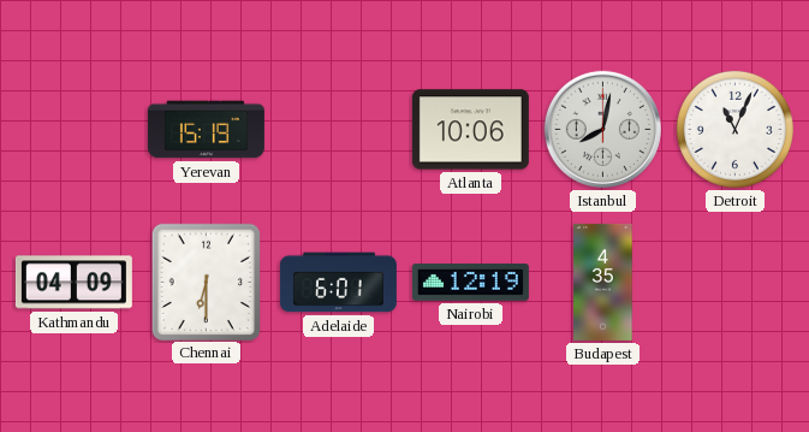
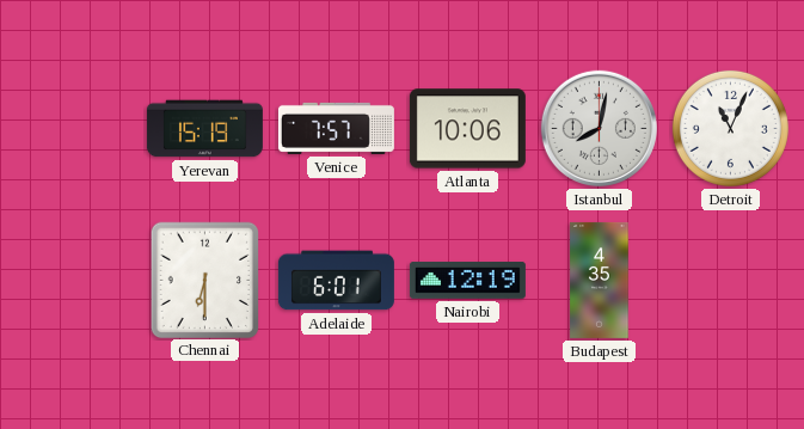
Venice: none -> 7:57
Kathmandu: 04:09 -> none
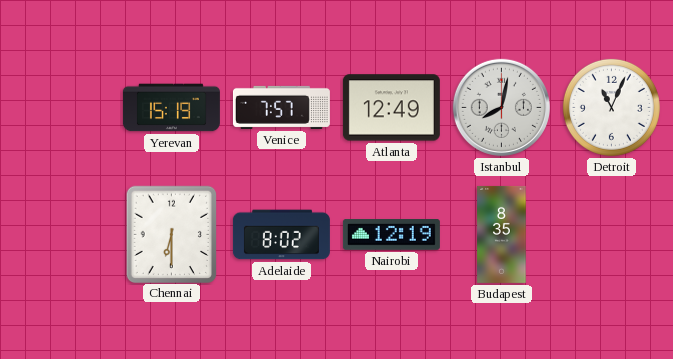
Atlanta: 10:06 -> 12:49
Adelaide: 6:01 -> 8:02
Budapest: 4:35 -> 8:35
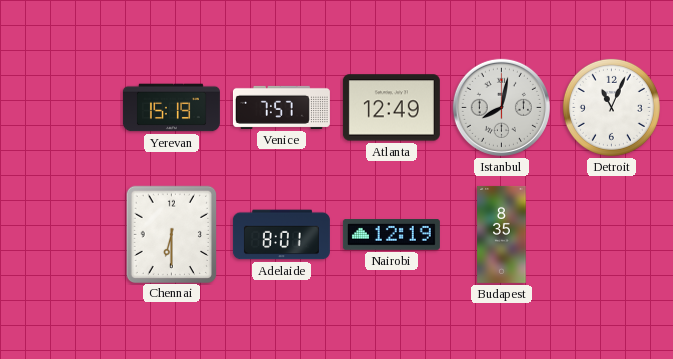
Adelaide: 8:02 -> 8:01
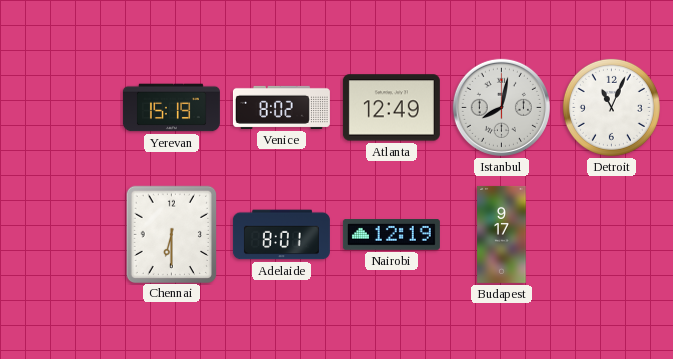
Venice: 7:57 -> 8:02
Budapest: 8:35 -> 9:17
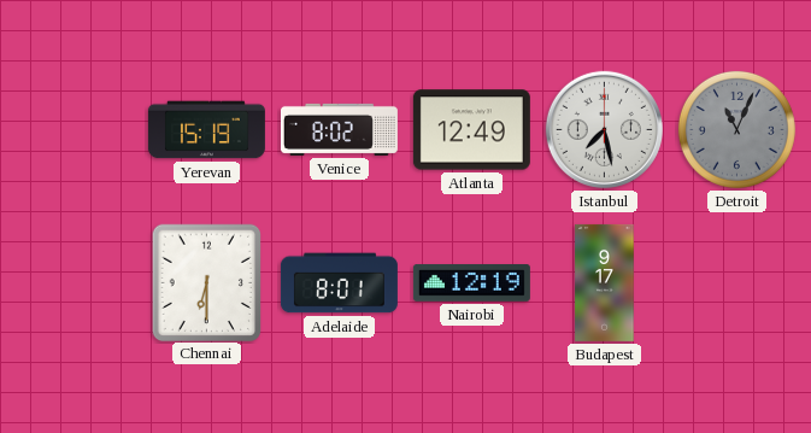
Istanbul: 8:02 -> 7:28
Detroit dial: white -> grey
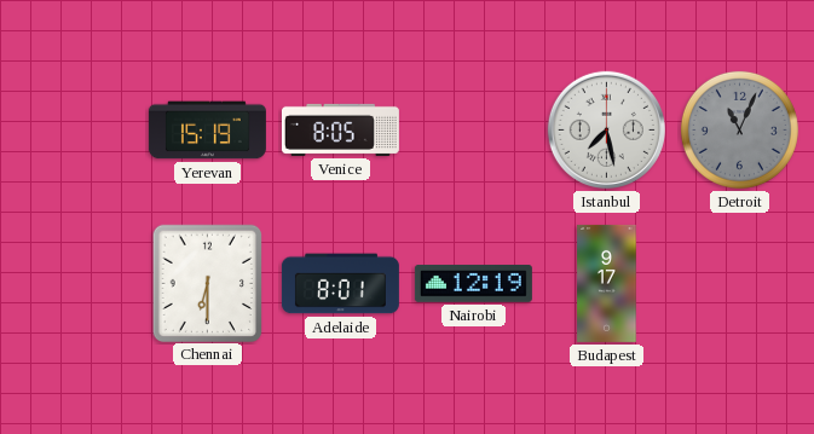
Venice: 8:02 -> 8:05
Atlanta: 12:49 -> none
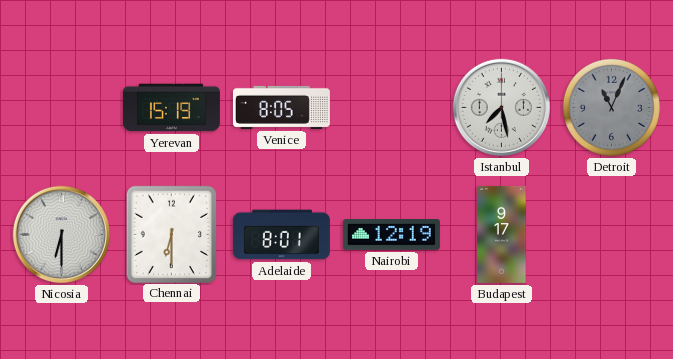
Nicosia: none -> 6:30
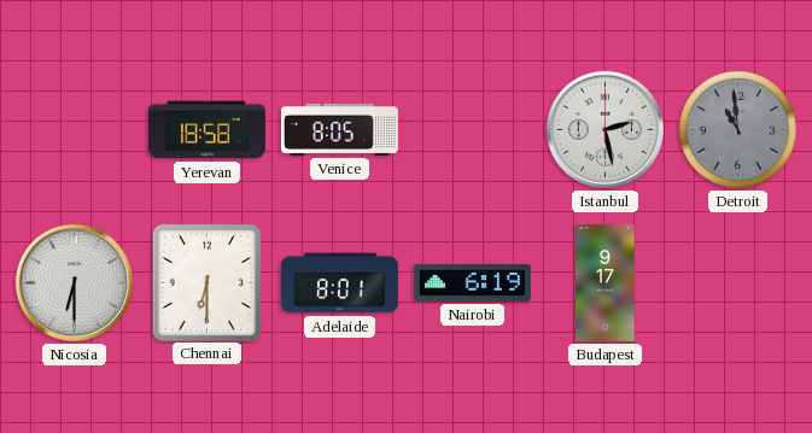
Yerevan: 15:19 -> 18:58
Istanbul: 7:28 -> 2:28
Detroit: 11:04 -> 10:59
Nairobi: 12:19 -> 6:19
